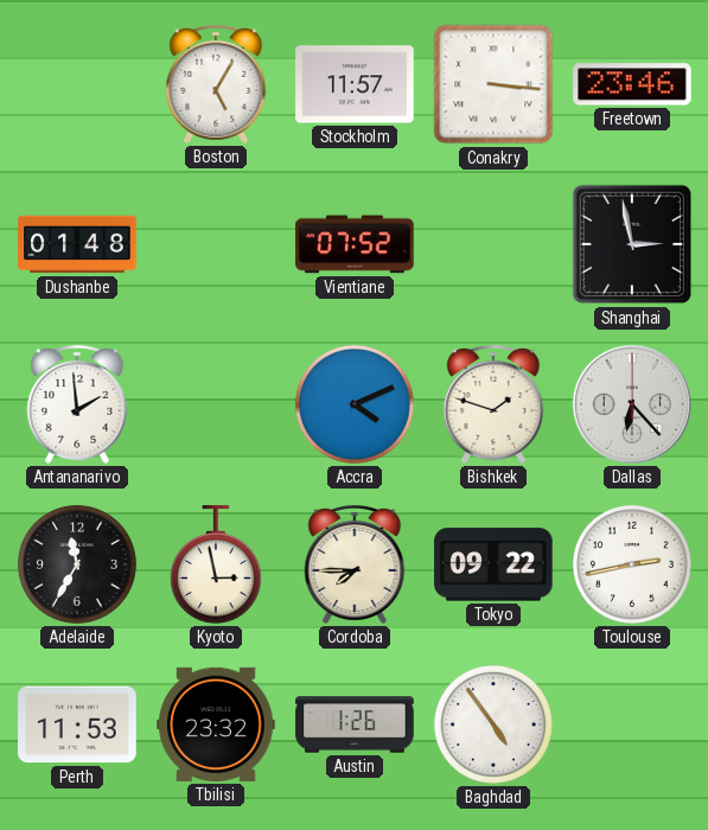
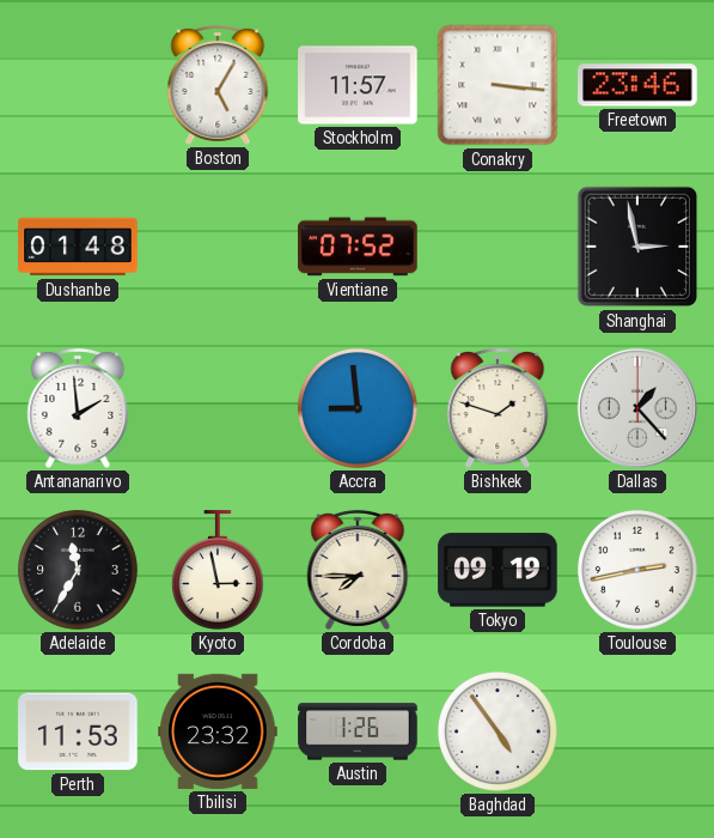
Accra: 4:11 -> 8:59
Dallas: 6:23 -> 1:23
Tokyo: 09:22 -> 09:19
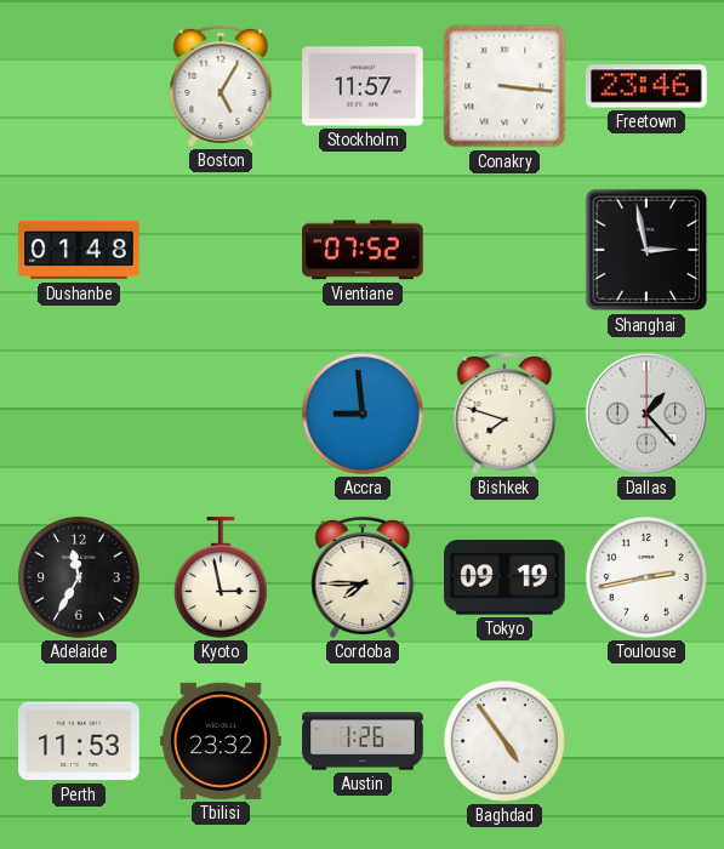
Antananarivo: 1:59 -> none
Bishkek: 1:48 -> 7:48
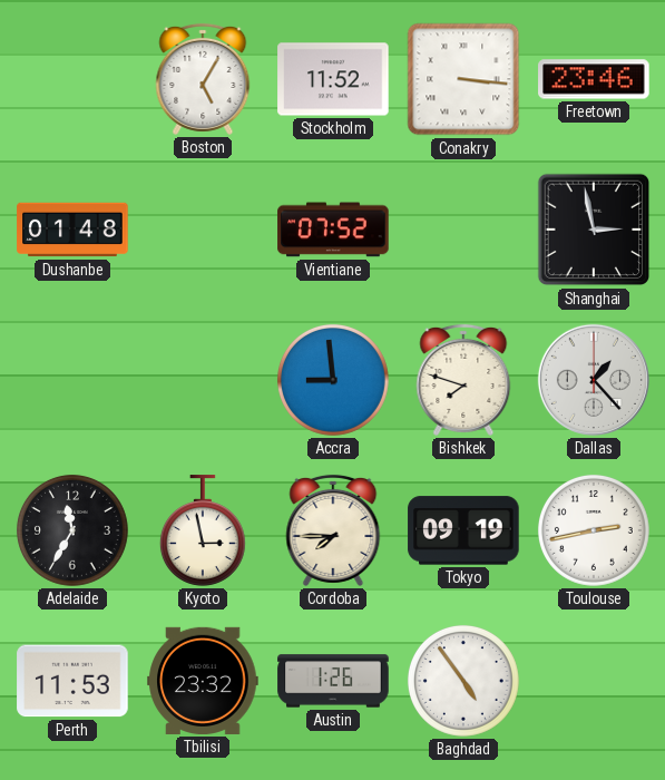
Stockholm: 11:57 -> 11:52
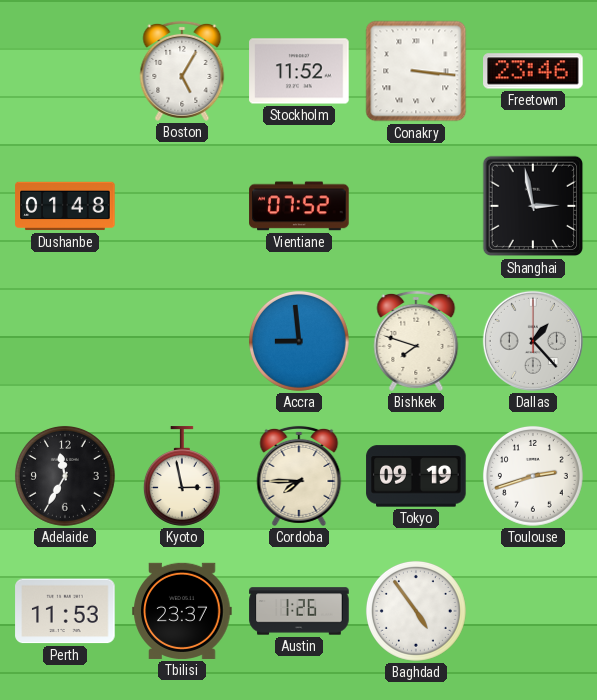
Toulouse: 2:43 -> 2:42
Tbilisi: 23:32 -> 23:37
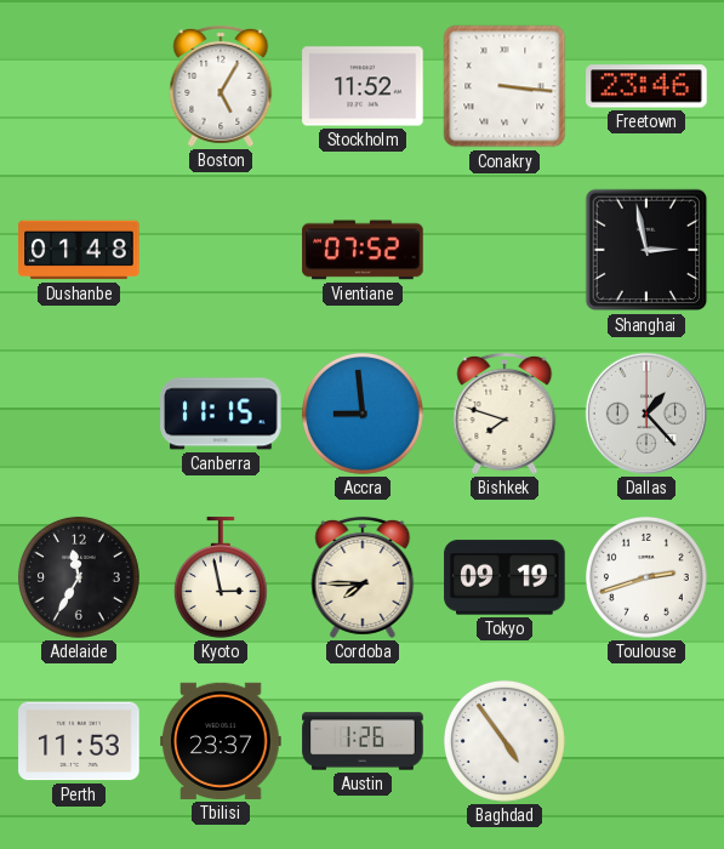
Canberra: none -> 11:15
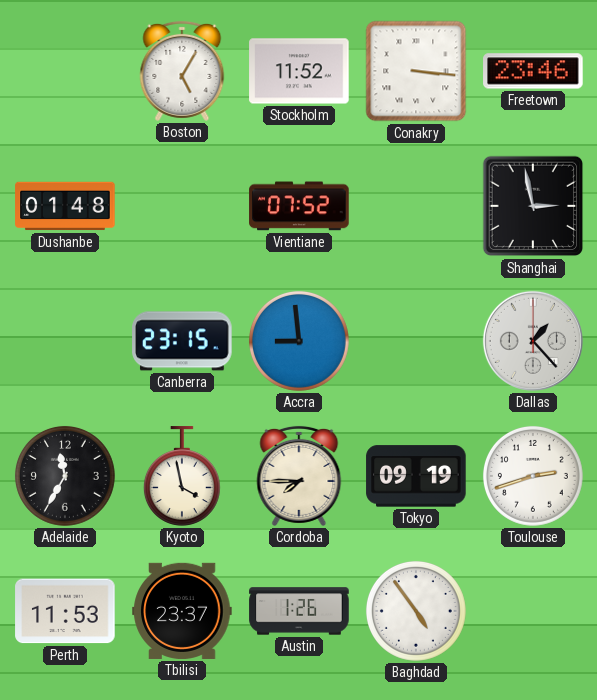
Canberra: 11:15 -> 23:15
Bishkek: 7:48 -> none
Kyoto: 2:58 -> 3:58
